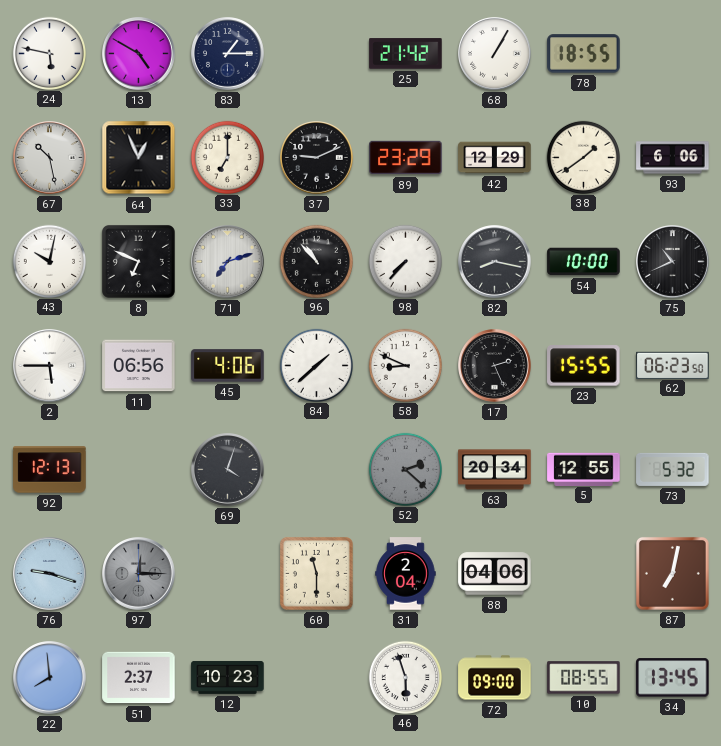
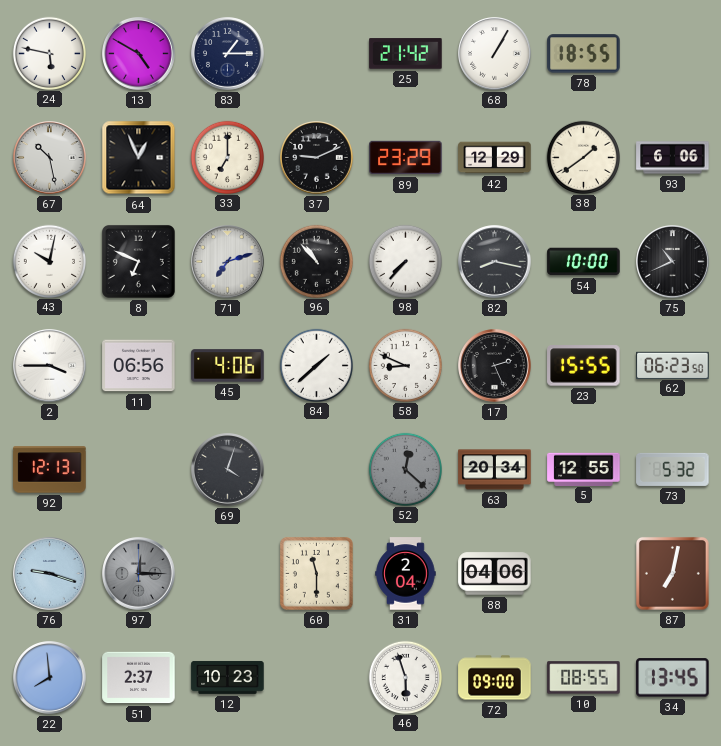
2: 5:45 -> 3:45
52: 2:22 -> 12:22
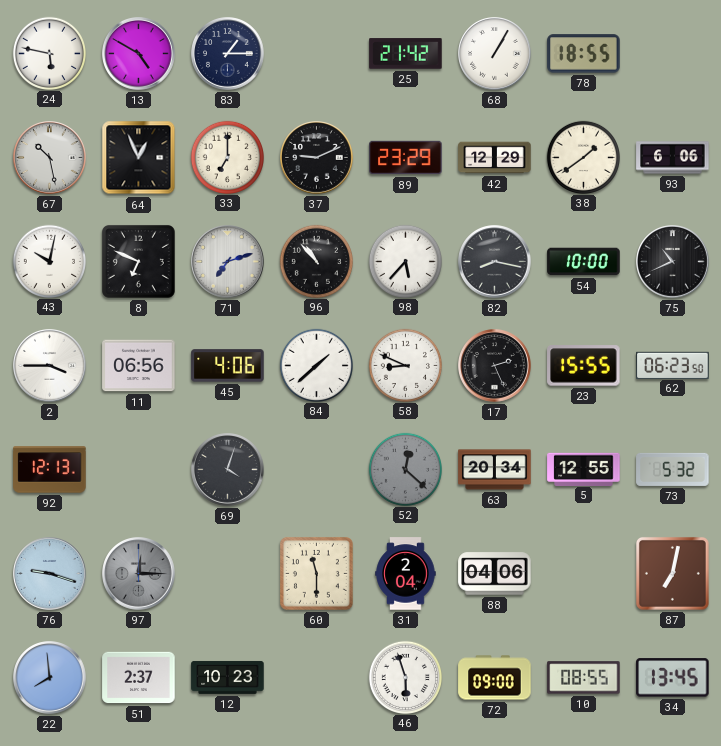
98: 7:37 -> 5:37
